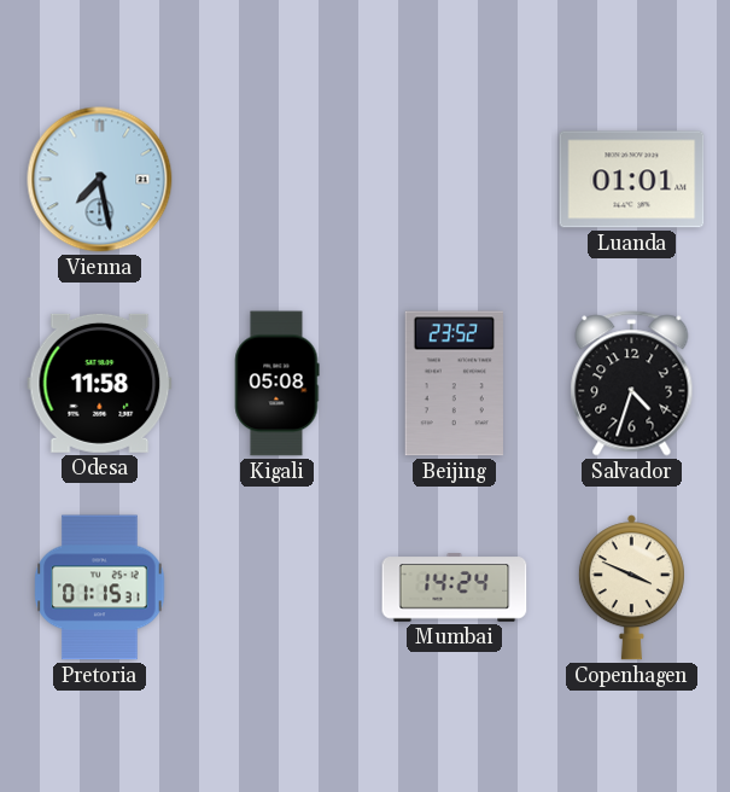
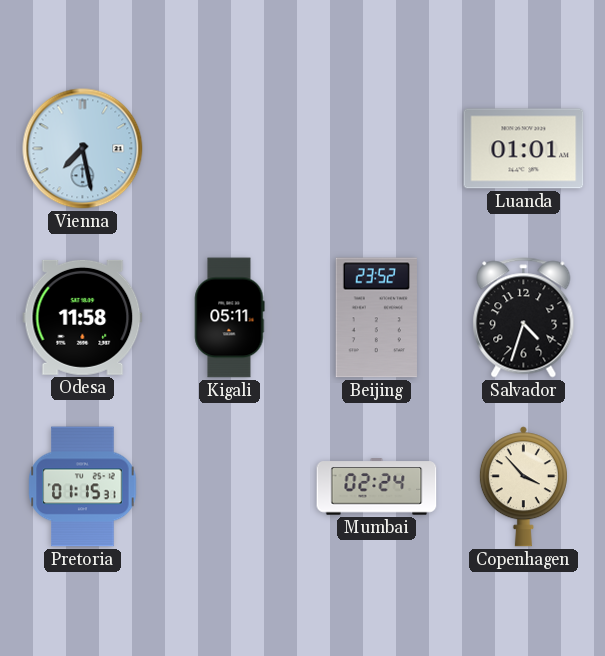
Kigali: 05:08 -> 05:11
Mumbai: 14:24 -> 02:24
Copenhagen: 3:49 -> 3:53
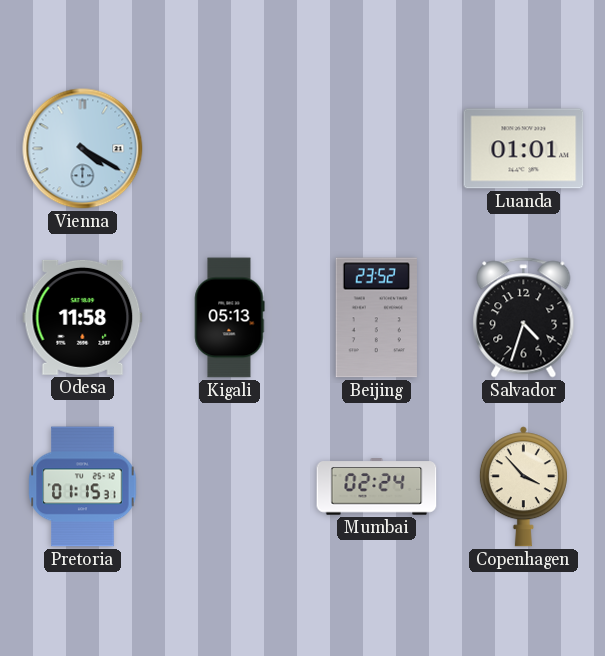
Vienna: 7:28 -> 4:20
Kigali: 05:11 -> 05:13
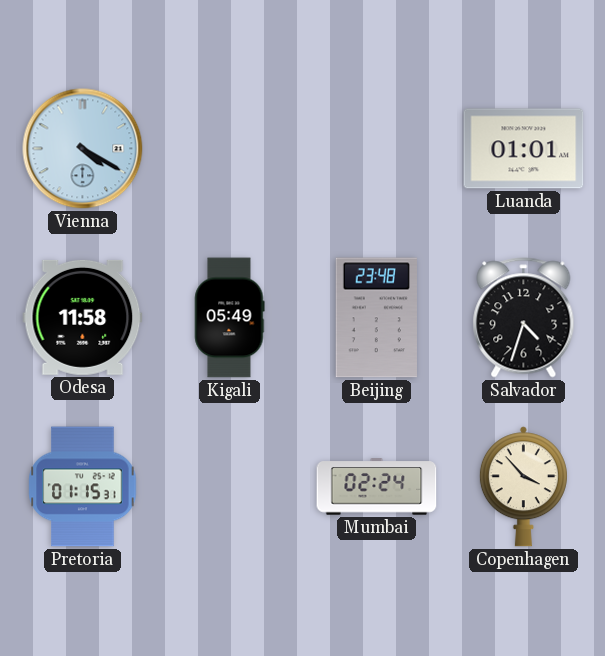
Kigali: 05:13 -> 05:49
Beijing: 23:52 -> 23:48
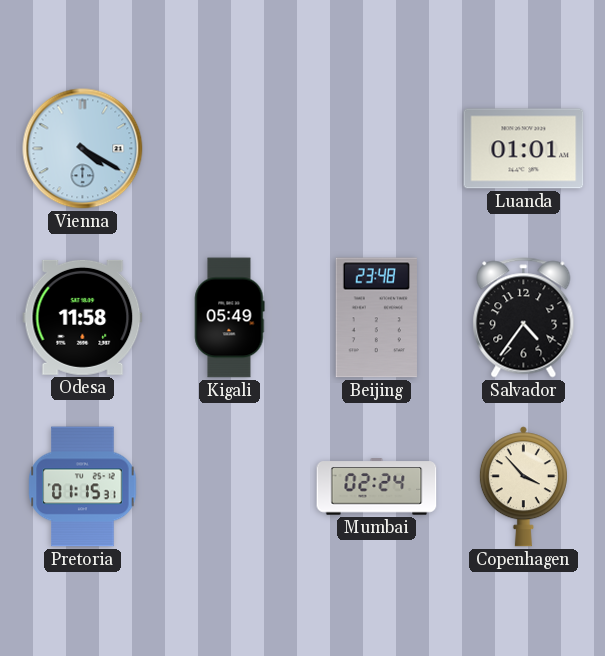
Salvador: 4:33 -> 4:36
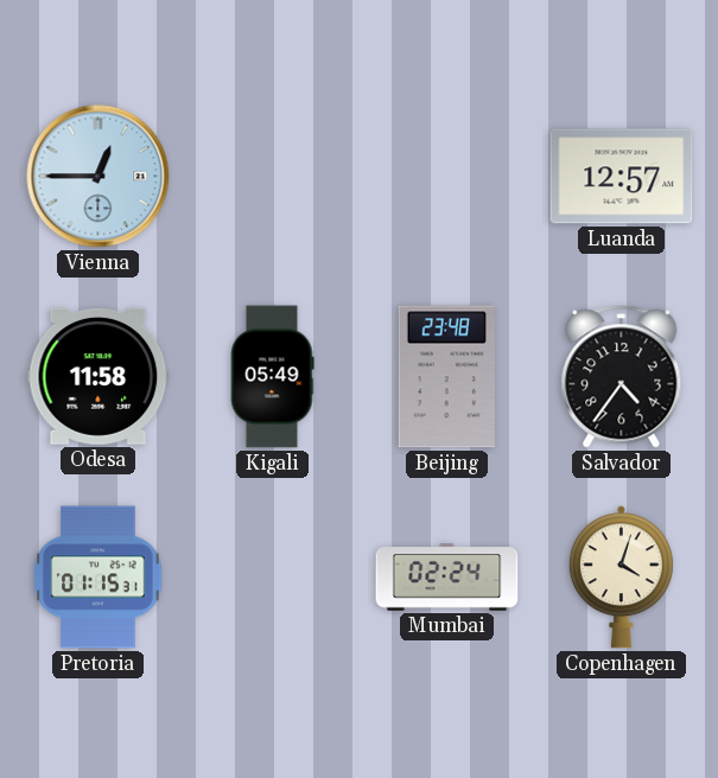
Vienna: 4:20 -> 12:45
Luanda: 01:01 -> 12:57
Copenhagen: 3:53 -> 4:03
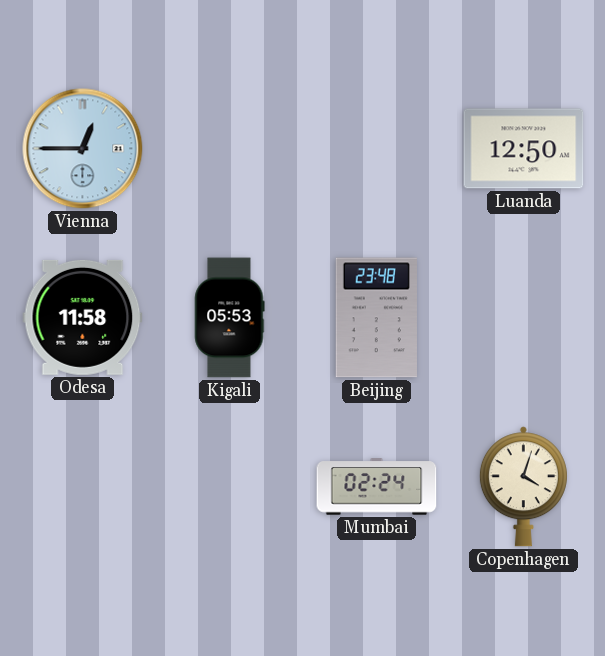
Luanda: 12:57 -> 12:50
Kigali: 05:49 -> 05:53
Salvador: 4:36 -> none
Pretoria: 01:15 -> none
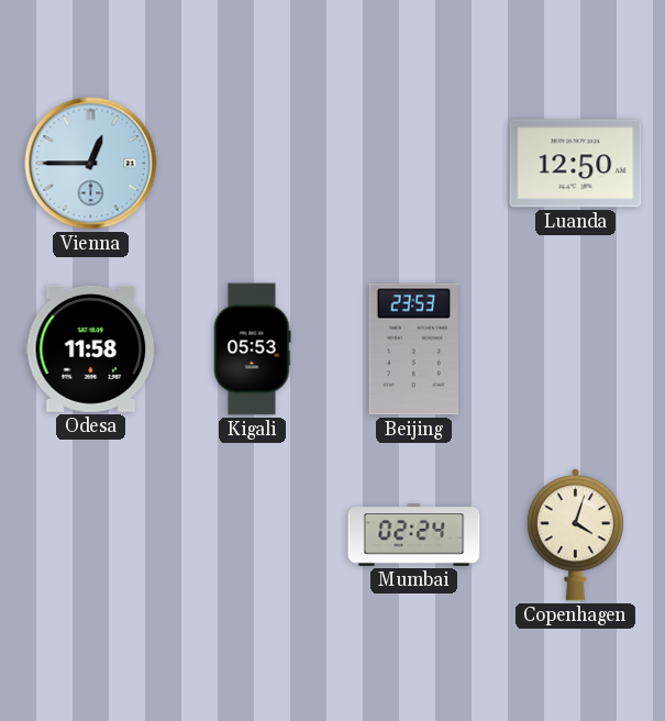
Beijing: 23:48 -> 23:53
